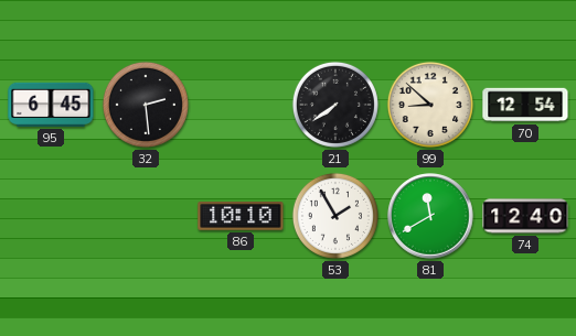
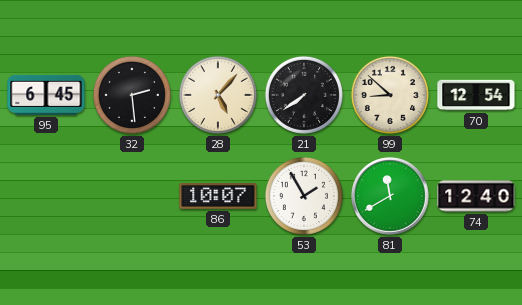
28: none -> 5:07
86: 10:10 -> 10:07
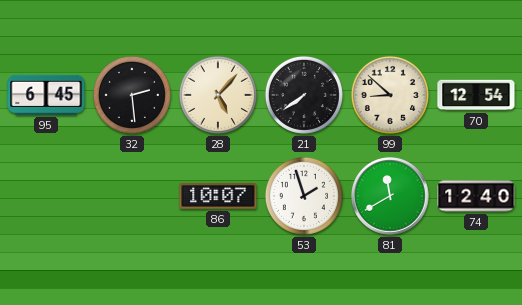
53: 1:55 -> 1:57
